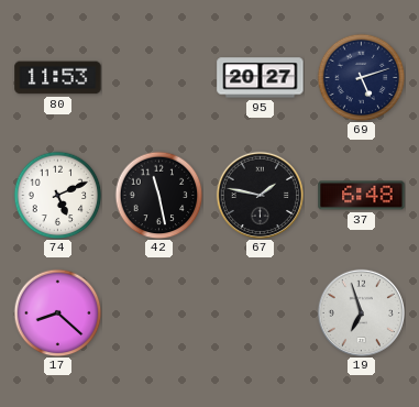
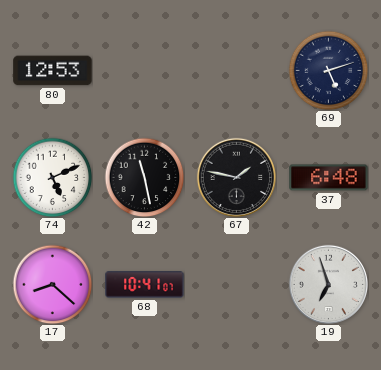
80: 11:53 -> 12:53
95: 20:27 -> none
68: none -> 10:41
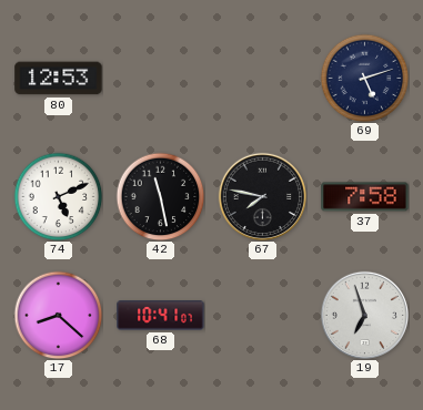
67: 1:47 -> 7:47
37: 6:48 -> 7:58
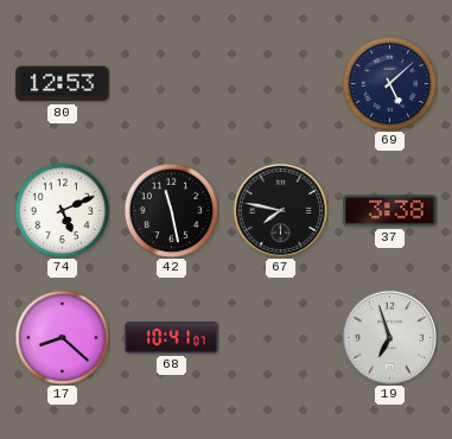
69: 5:12 -> 5:08
37: 7:58 -> 3:38
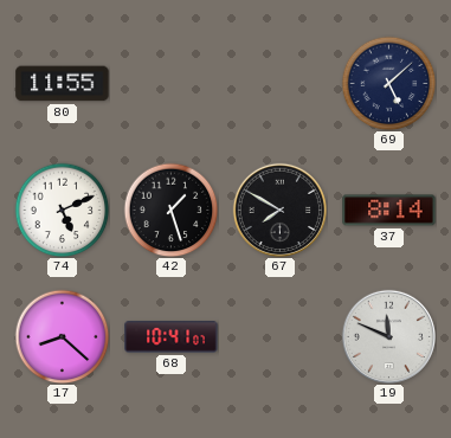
80: 12:53 -> 11:55
42: 11:28 -> 1:27
67: 7:47 -> 7:50
37: 3:38 -> 8:14
19: 6:57 -> 11:49
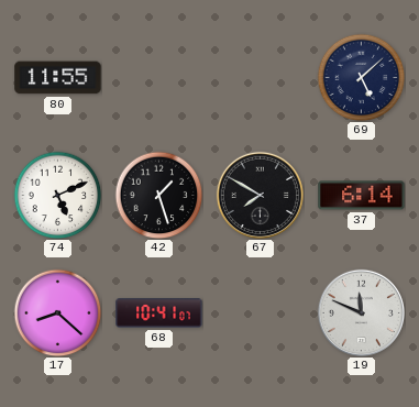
37: 8:14 -> 6:14
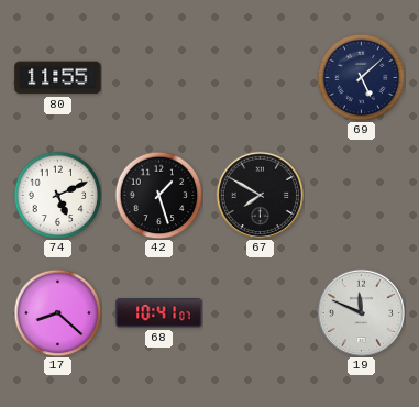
37: 6:14 -> none
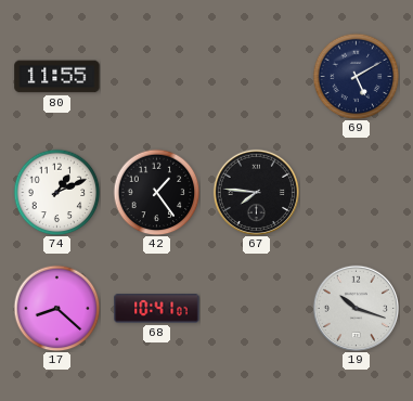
69: 5:08 -> 5:10
74: 5:11 -> 1:11
42: 1:27 -> 1:24
67: 7:50 -> 7:46
19: 11:49 -> 10:18
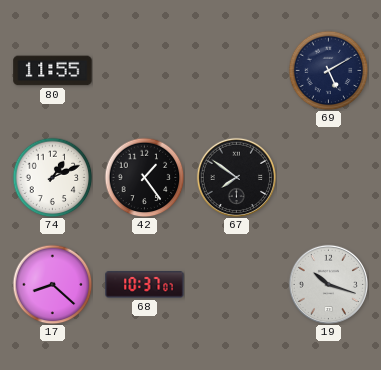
67: 7:46 -> 7:51
68: 10:41 -> 10:37
